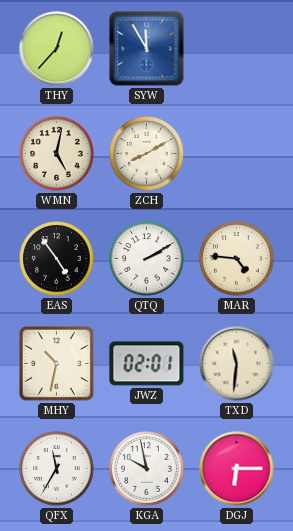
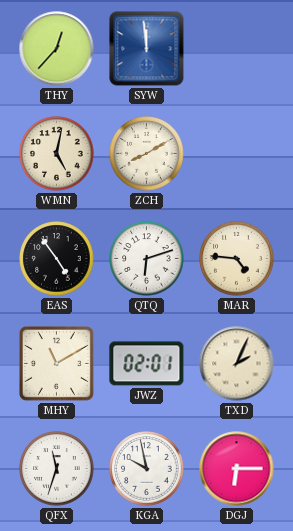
SYW: 11:55 -> 11:59
QTQ: 2:10 -> 6:12
MHY: 10:32 -> 11:10
TXD: 11:31 -> 2:04
QFX: 11:35 -> 11:33
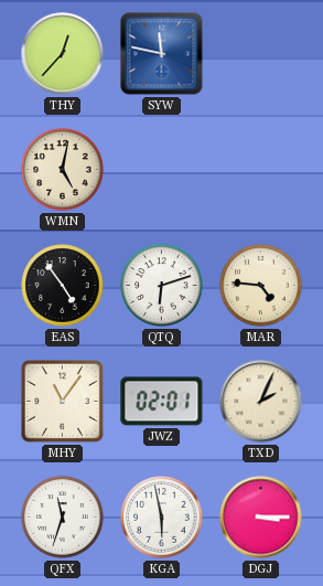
SYW: 11:59 -> 11:47
ZCH: 8:10 -> none
MHY: 11:10 -> 11:06
KGA: 9:58 -> 5:58
DGJ: 6:15 -> 3:15
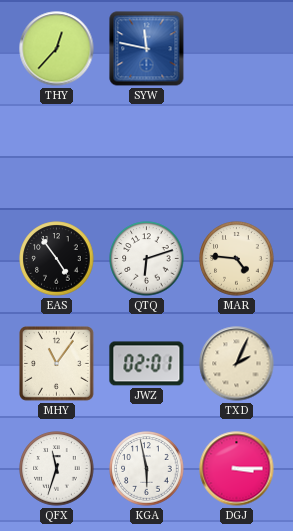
WMN: 5:02 -> none
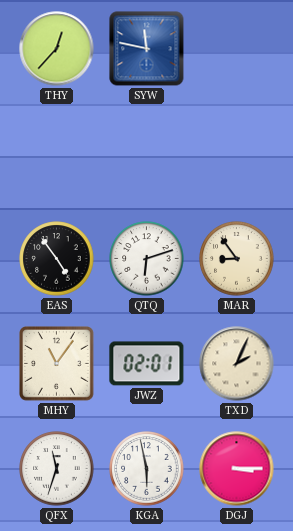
MAR: 4:46 -> 8:54
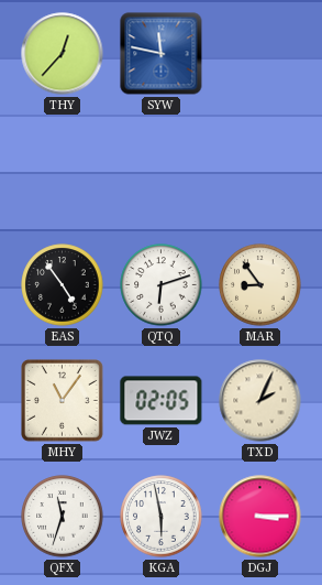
JWZ: 02:01 -> 02:05
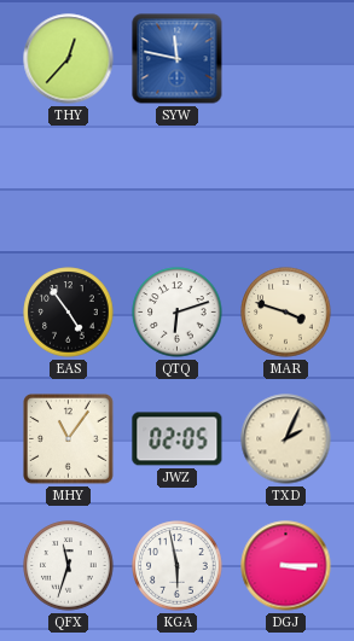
MAR: 8:54 -> 3:48
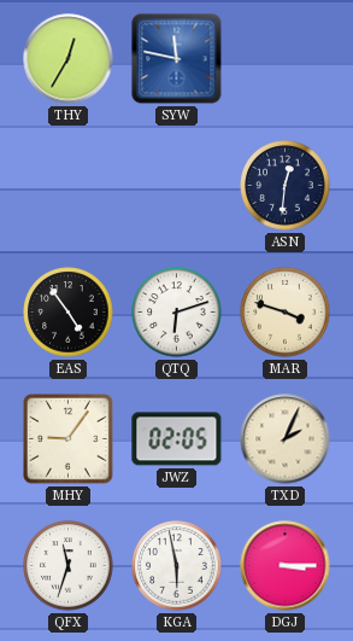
THY: 12:37 -> 12:35
ASN: none -> 12:31
MHY: 11:06 -> 9:06
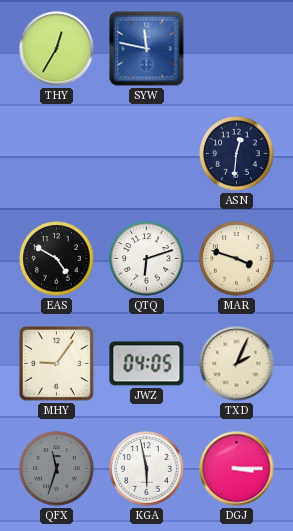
EAS: 4:54 -> 4:50
JWZ: 02:05 -> 04:05
QFX dial: white -> grey
